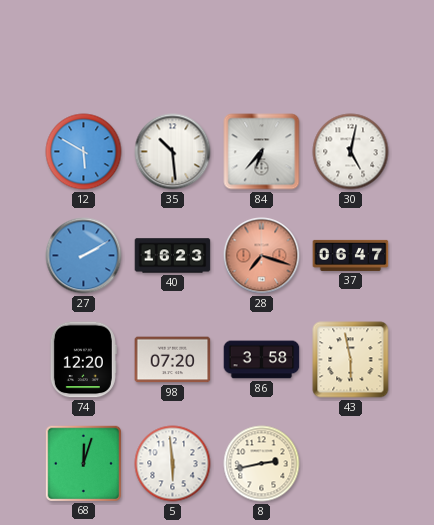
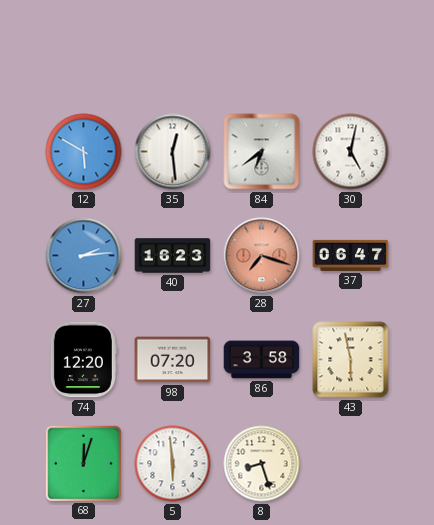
35: 10:29 -> 12:29
84: 6:37 -> 6:39
27: 2:10 -> 2:14
8: 2:43 -> 8:27
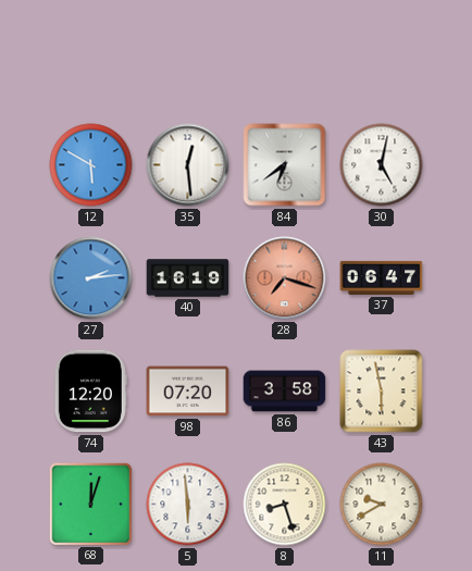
40: 16:23 -> 16:19
11: none -> 9:40
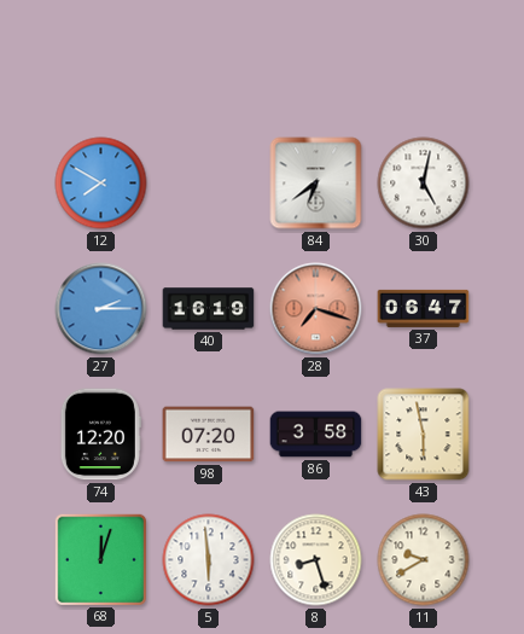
12: 5:50 -> 7:50
35: 12:29 -> none
27: 2:14 -> 2:15
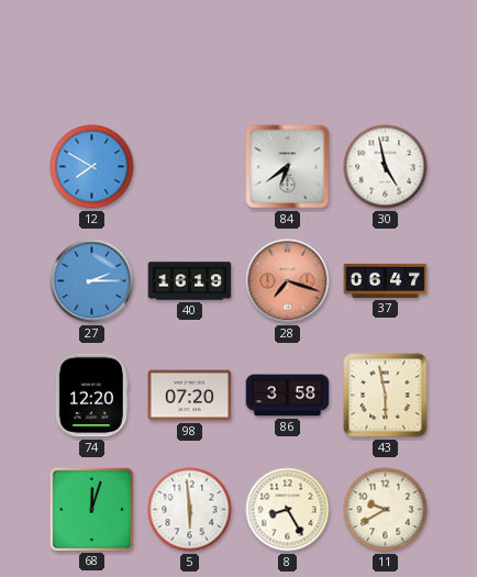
30: 5:02 -> 4:58
8: 8:27 -> 8:25
